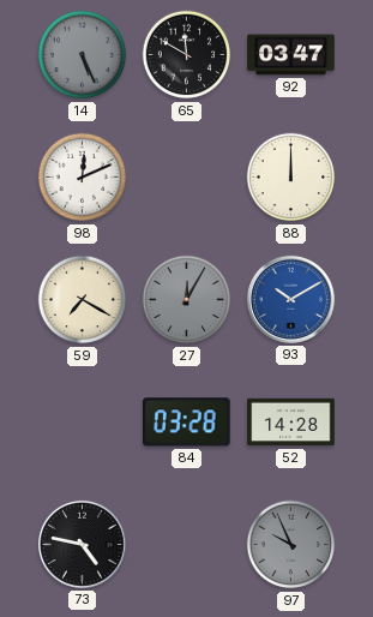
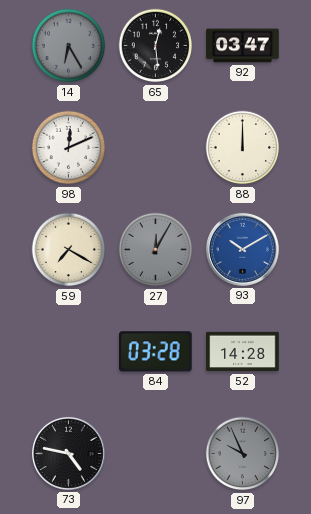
14: 5:26 -> 6:25
65: 11:50 -> 12:29
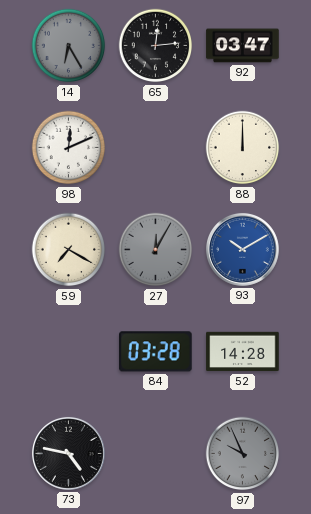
65: 12:29 -> 12:14
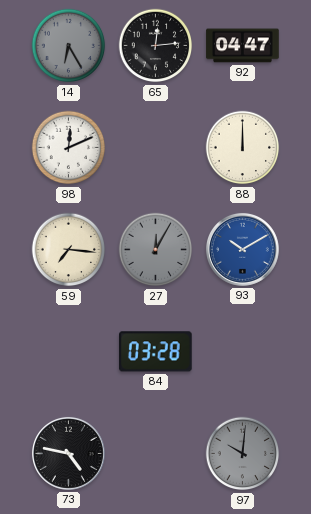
92: 03:47 -> 04:47
59: 7:20 -> 7:16
52: 14:28 -> none
97: 9:56 -> 10:01
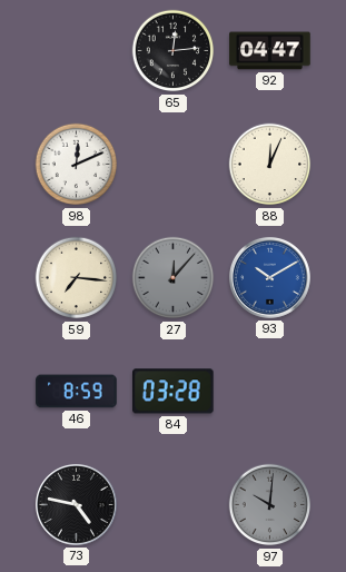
14: 6:25 -> none
88: 12:00 -> 12:04
27: 12:05 -> 12:07
46: none -> 8:59
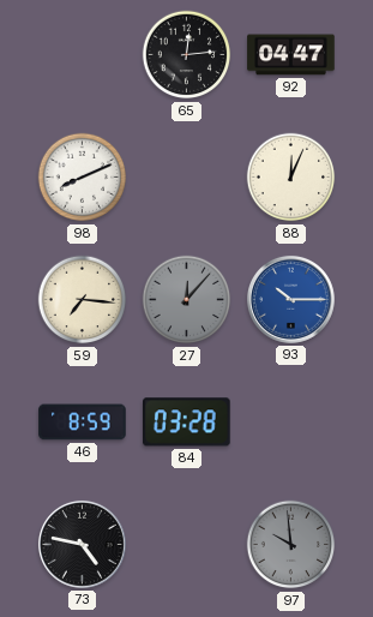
98: 12:11 -> 8:11
93: 10:10 -> 10:15
97: 10:01 -> 9:59
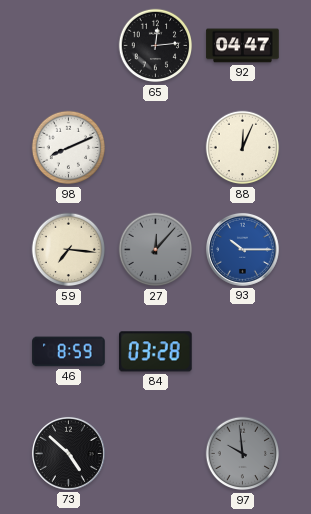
73: 4:47 -> 4:52
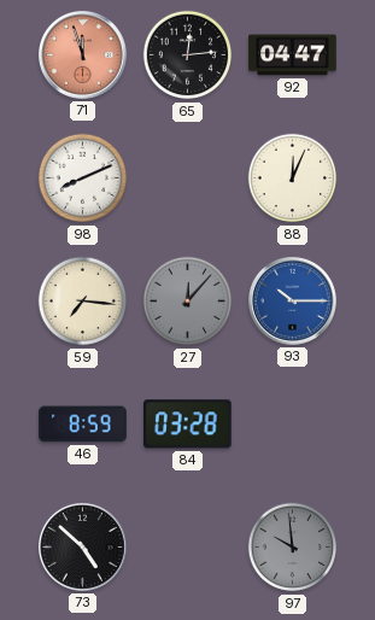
71: none -> 11:57
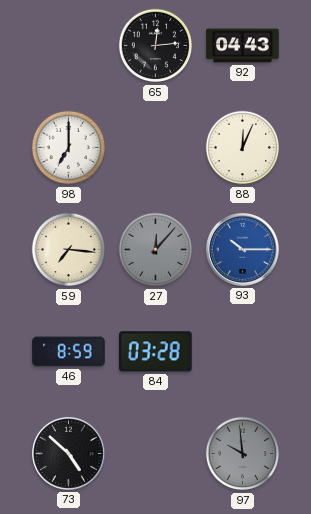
71: 11:57 -> none
92: 04:47 -> 04:43
98: 8:11 -> 7:00
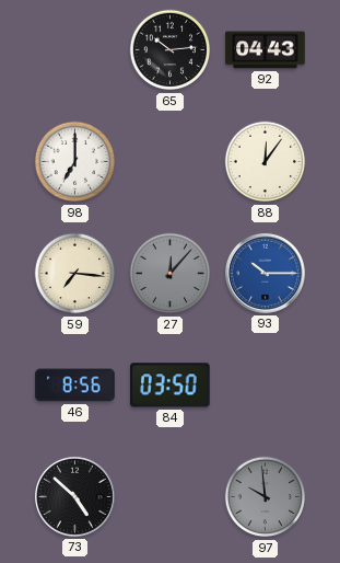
65: 12:14 -> 10:14
88: 12:04 -> 12:06
46: 8:59 -> 8:56
84: 03:28 -> 03:50
